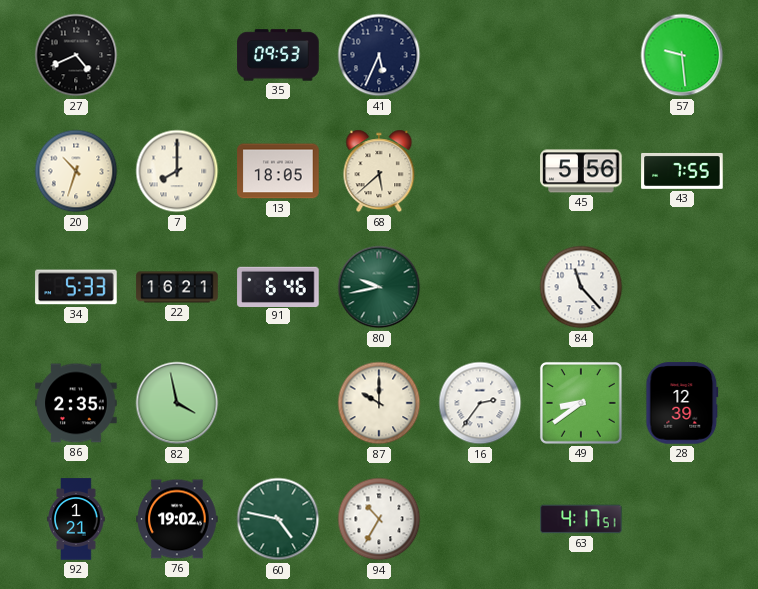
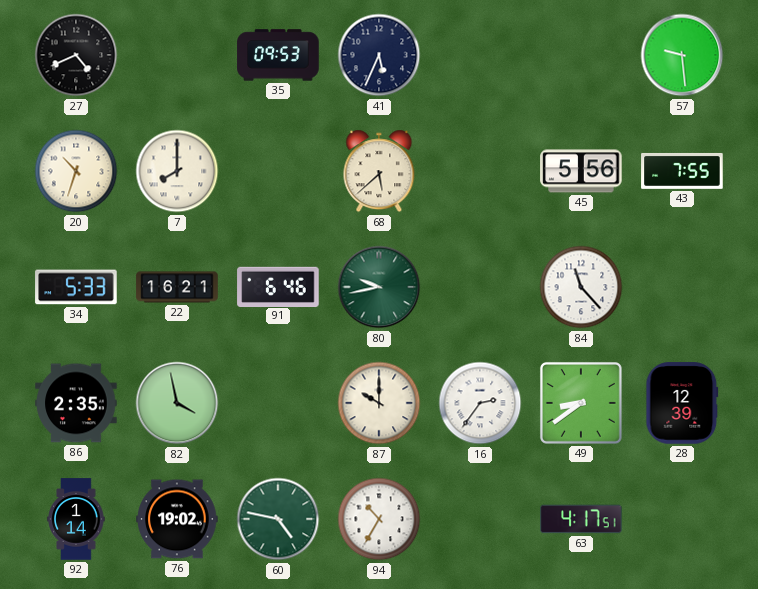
13: 18:05 -> none
92: 1:21 -> 1:14
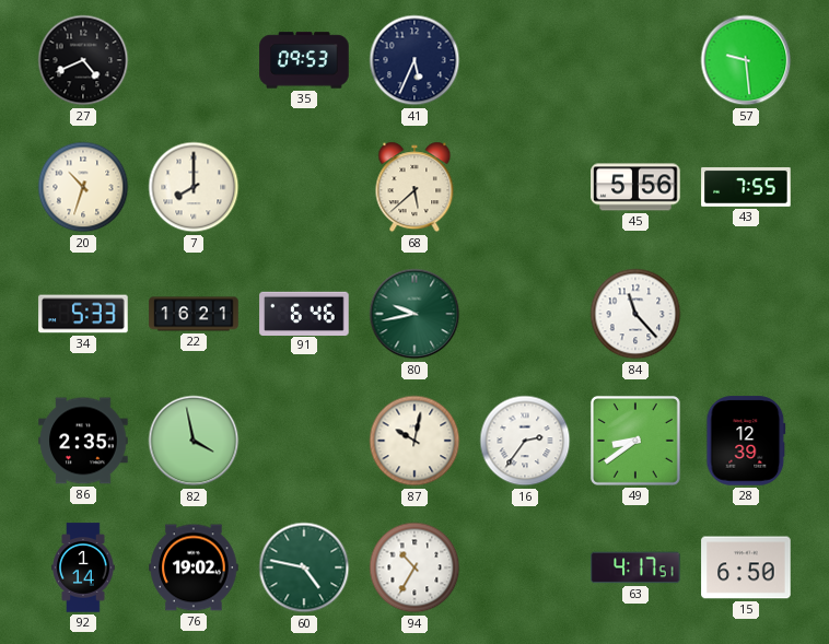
87: 10:00 -> 10:02
15: none -> 6:50
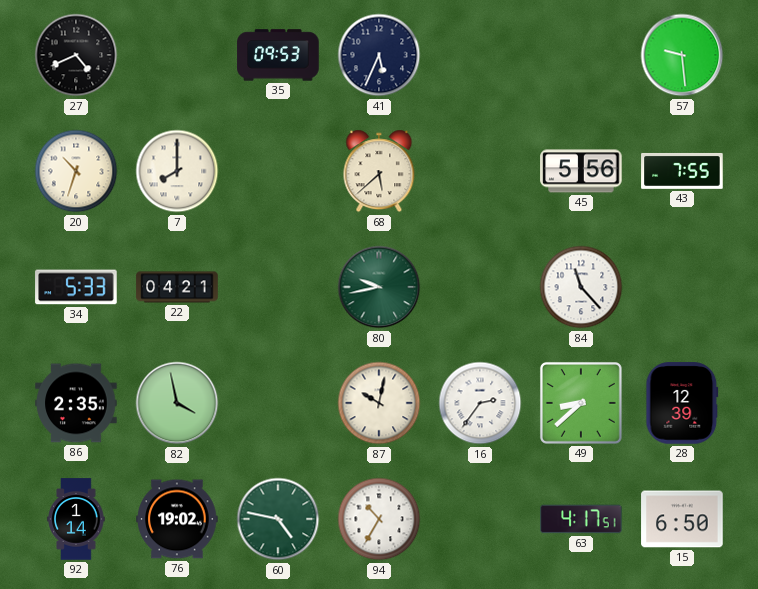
22: 16:21 -> 04:21
91: 6:46 -> none
49: 8:39 -> 8:38
